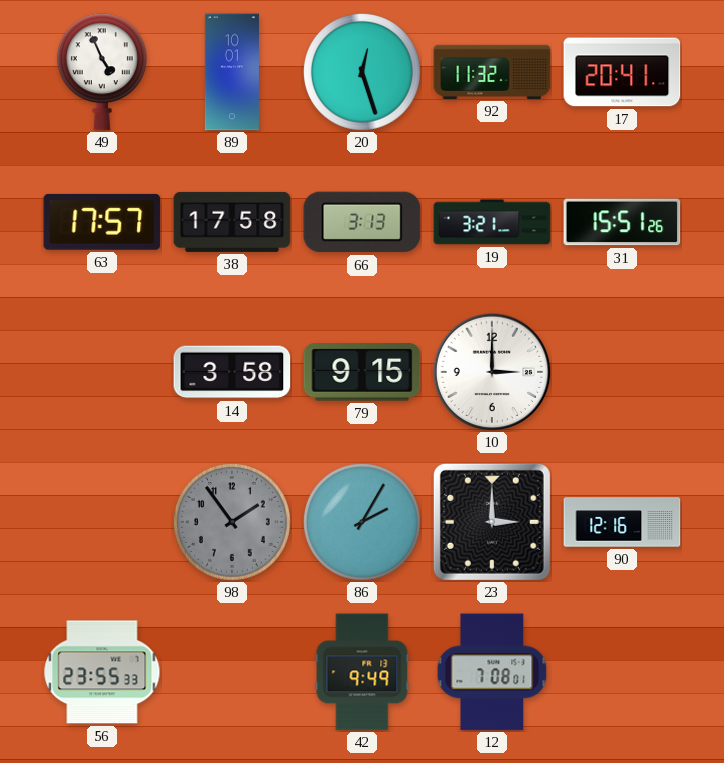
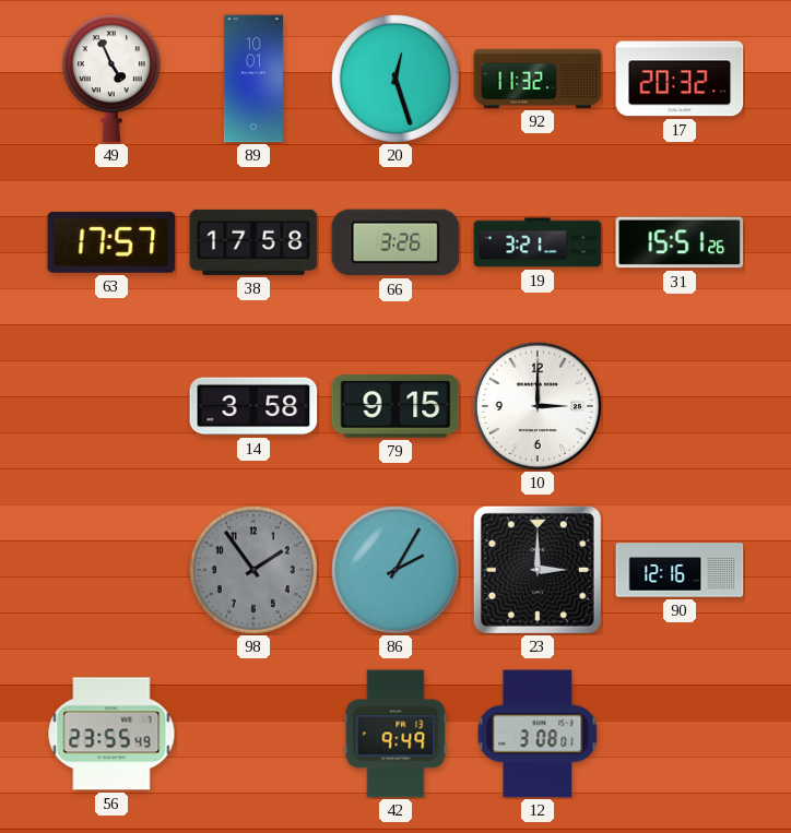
17: 20:41 -> 20:32
66: 3:13 -> 3:26
56: 23:55:33 -> 23:55:49
12: 7:08 -> 3:08
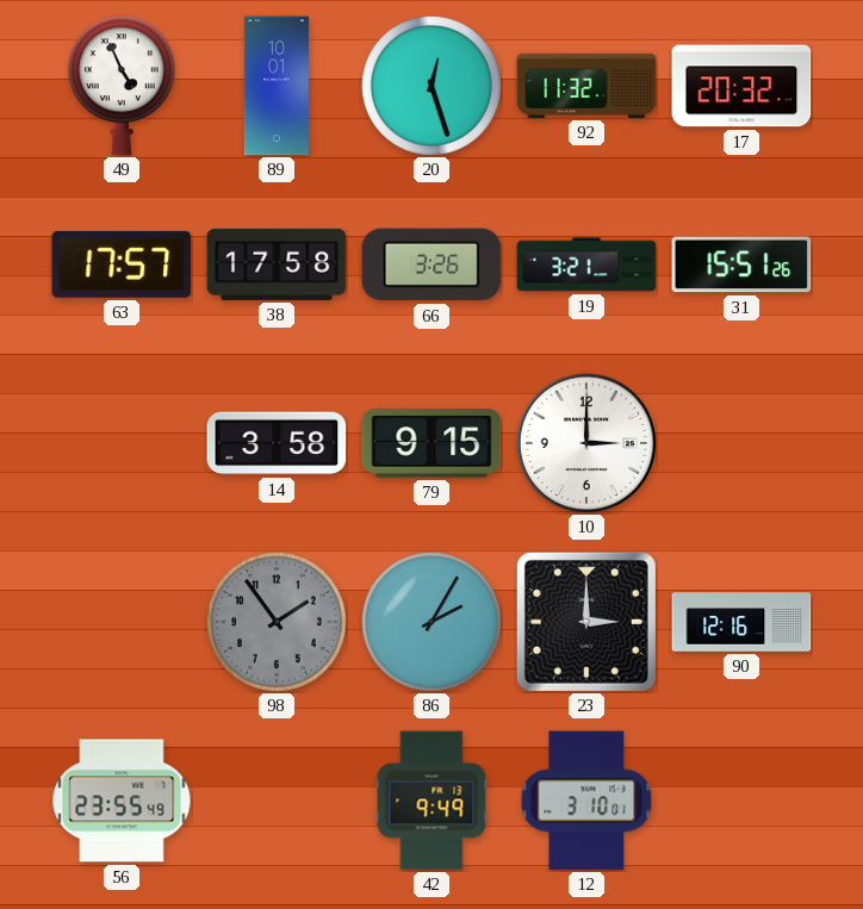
12: 3:08 -> 3:10
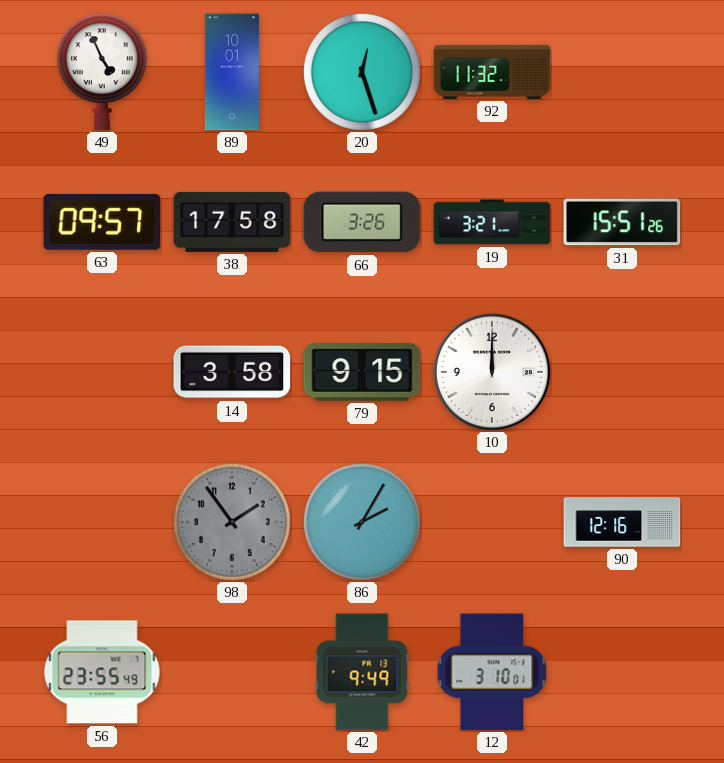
17: 20:32 -> none
63: 17:57 -> 09:57
10: 3:00 -> 12:00
23: 3:00 -> none
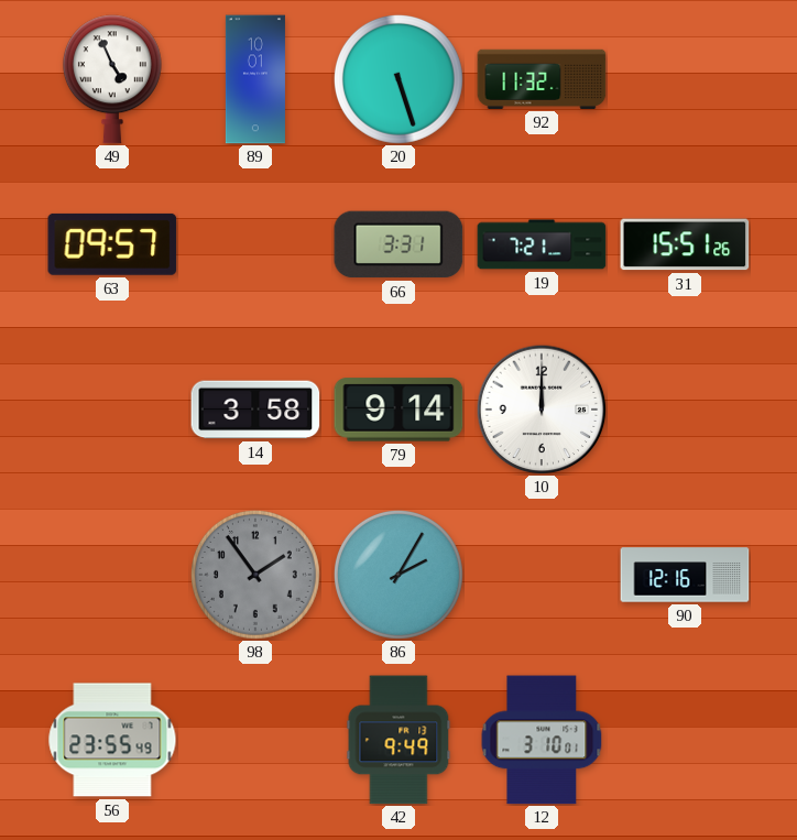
20: 12:27 -> 5:27
38: 17:58 -> none
66: 3:26 -> 3:31
19: 3:21 -> 7:21
79: 9:15 -> 9:14
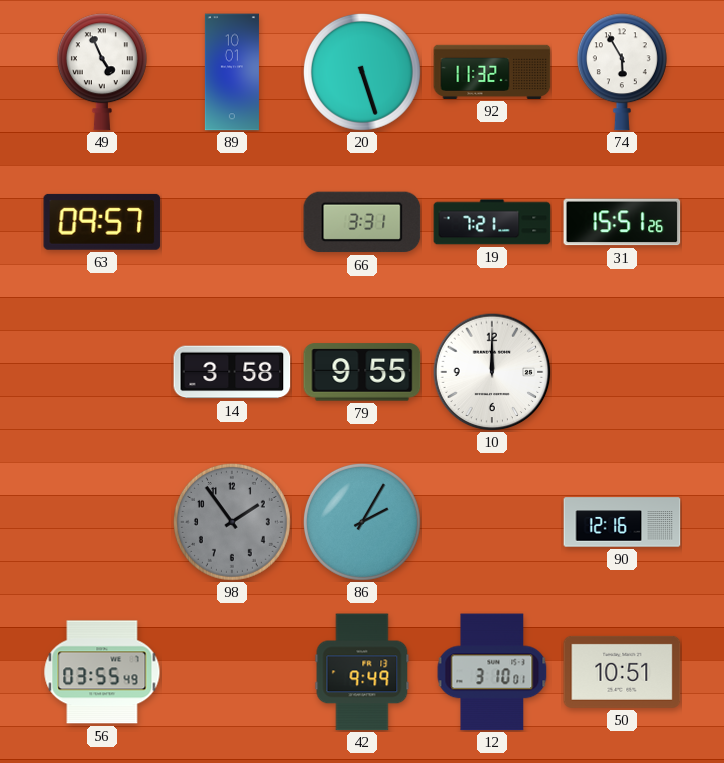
74: none -> 5:55
79: 9:14 -> 9:55
56: 23:55 -> 03:55
50: none -> 10:51
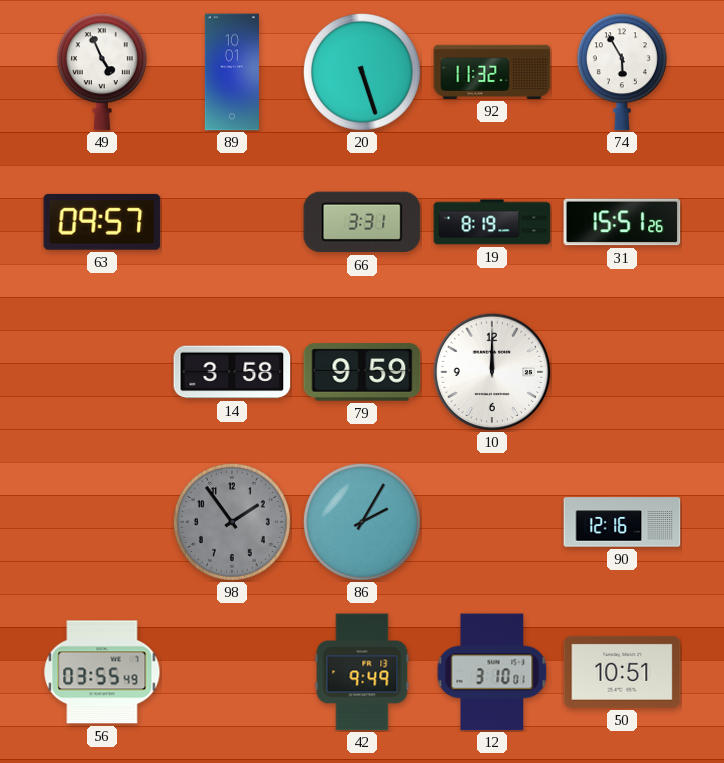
19: 7:21 -> 8:19
79: 9:55 -> 9:59
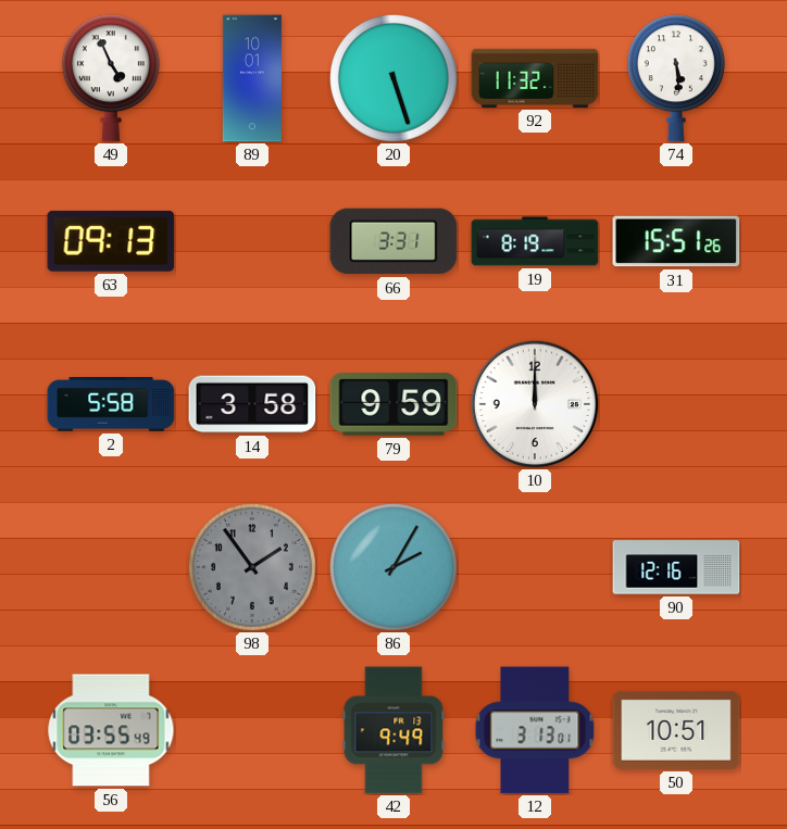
74: 5:55 -> 5:29
63: 09:57 -> 09:13
2: none -> 5:58
12: 3:10 -> 3:13
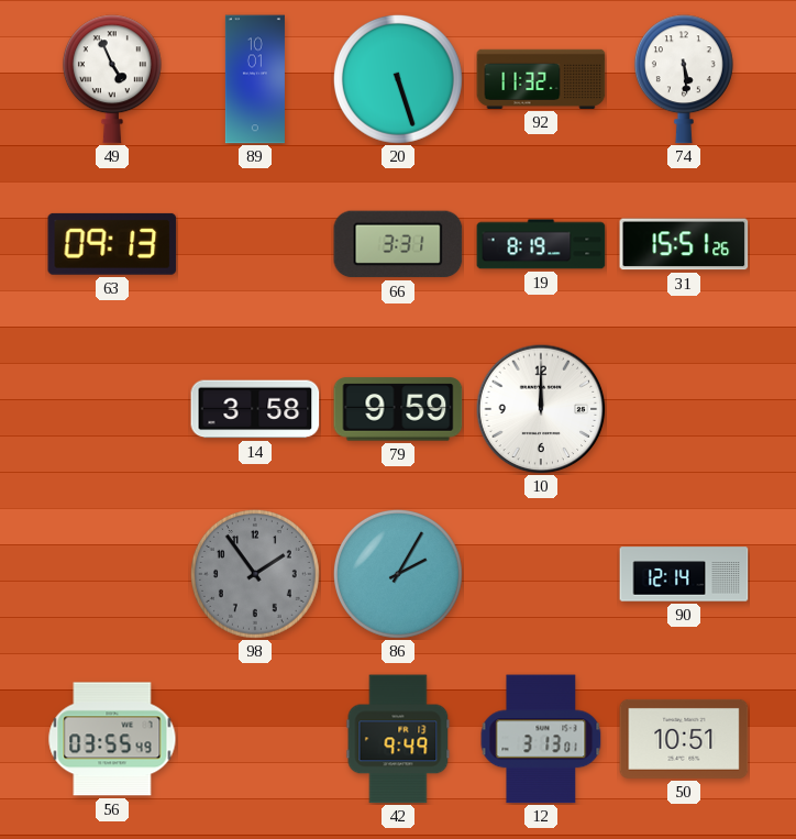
2: 5:58 -> none
90: 12:16 -> 12:14
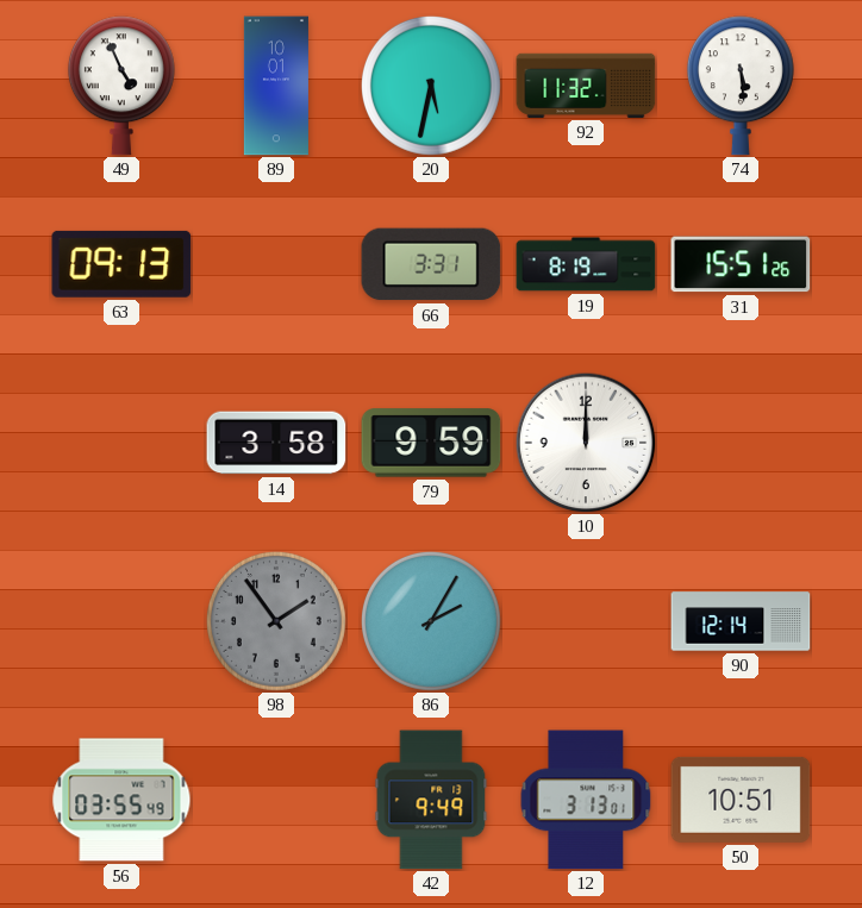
20: 5:27 -> 5:32
